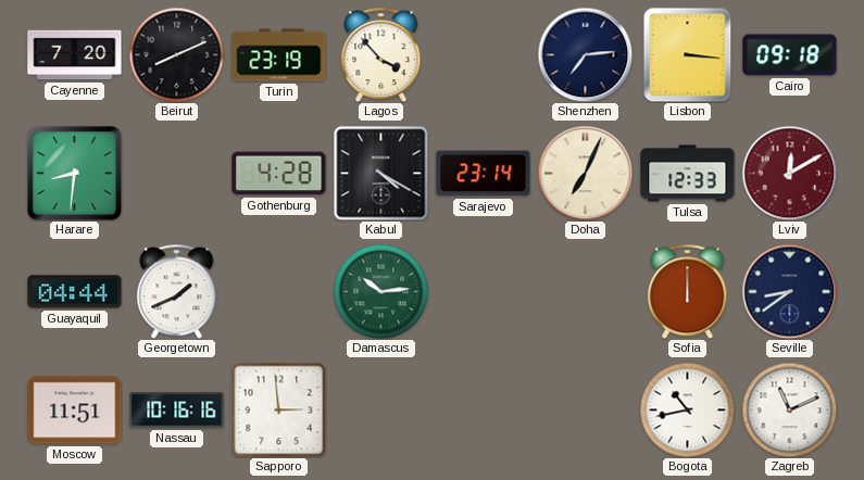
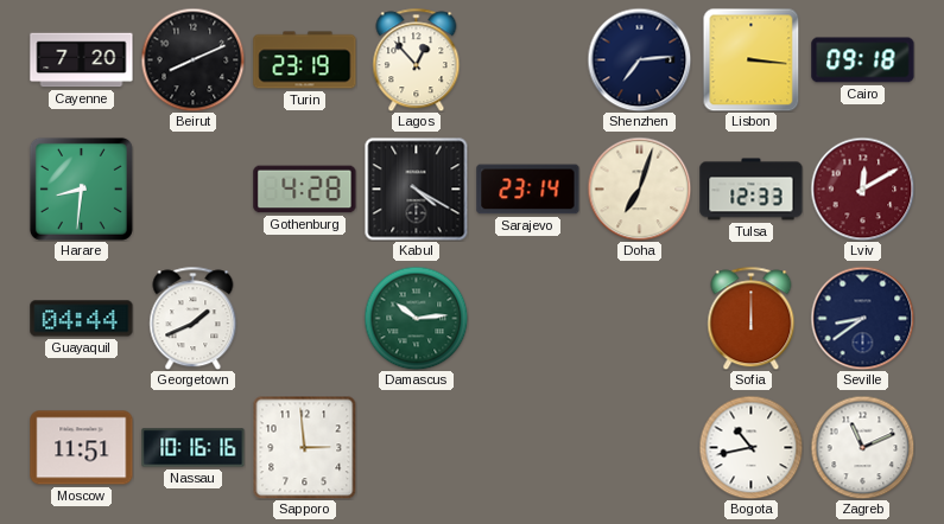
Lagos: 3:53 -> 12:53
Doha: 7:04 -> 7:03
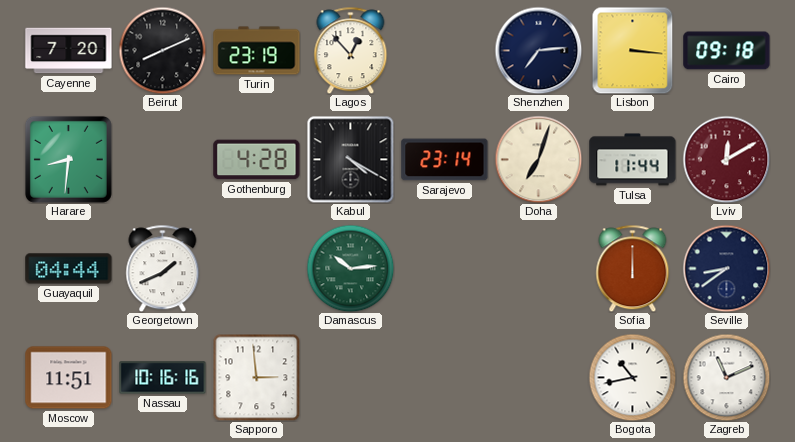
Tulsa: 12:33 -> 11:44
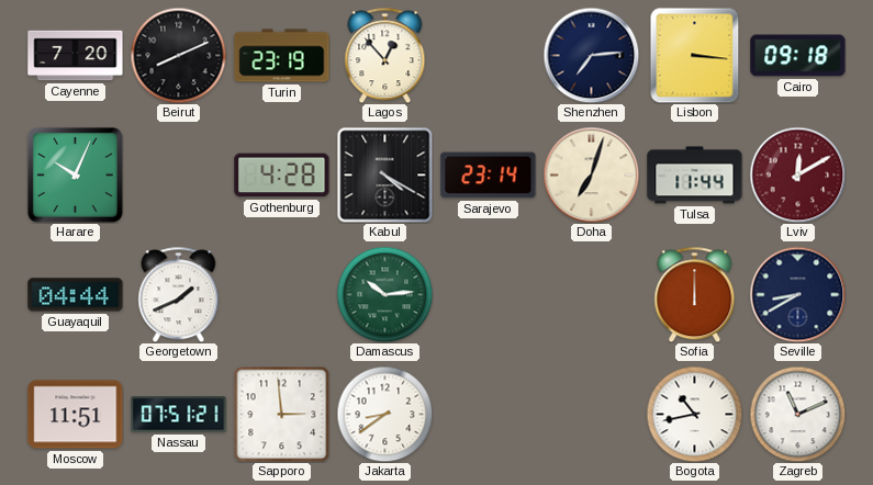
Harare: 8:31 -> 10:04
Seville: 8:39 -> 8:40
Nassau: 10:16 -> 07:51
Jakarta: none -> 8:39
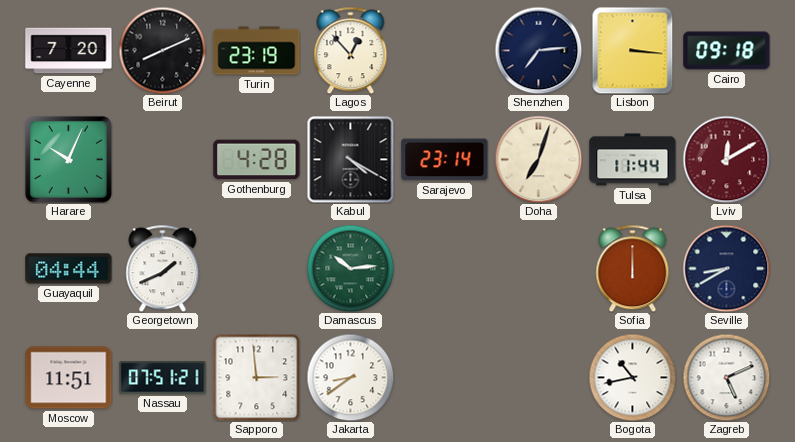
Zagreb: 11:11 -> 5:11
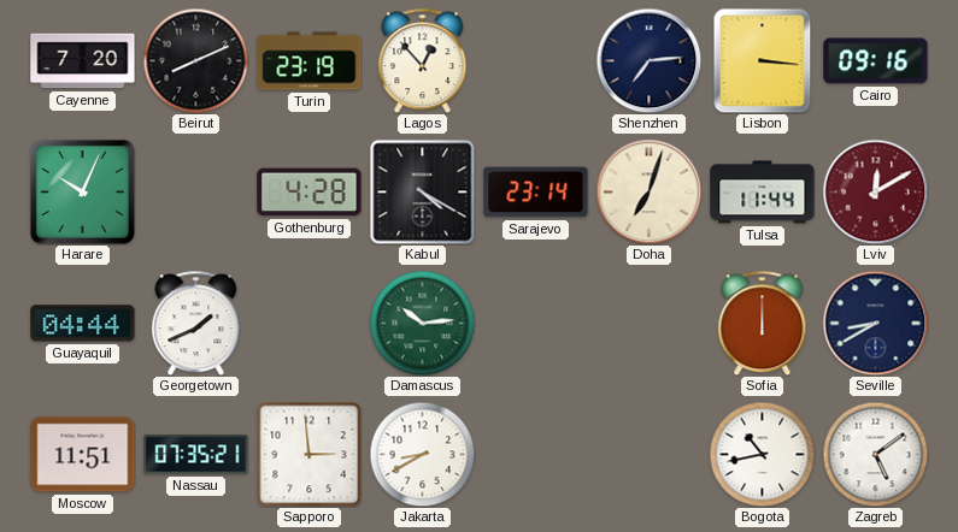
Cairo: 09:18 -> 09:16
Nassau: 07:51 -> 07:35
Jakarta: 8:39 -> 8:40
Zagreb: 5:11 -> 5:09
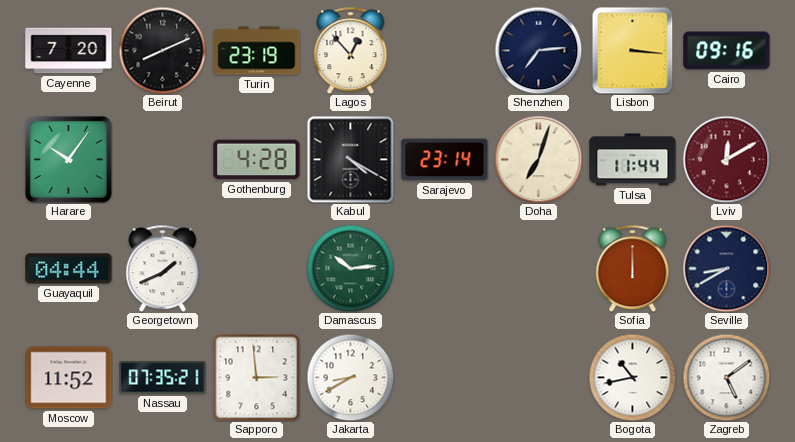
Harare: 10:04 -> 10:06
Moscow: 11:51 -> 11:52
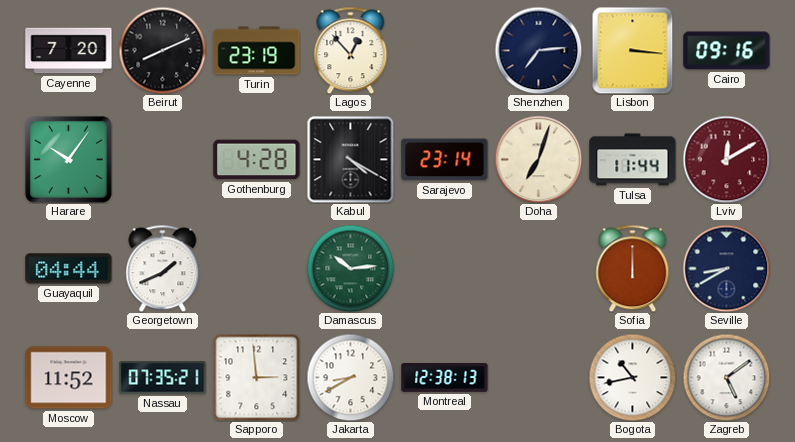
Montreal: none -> 12:38
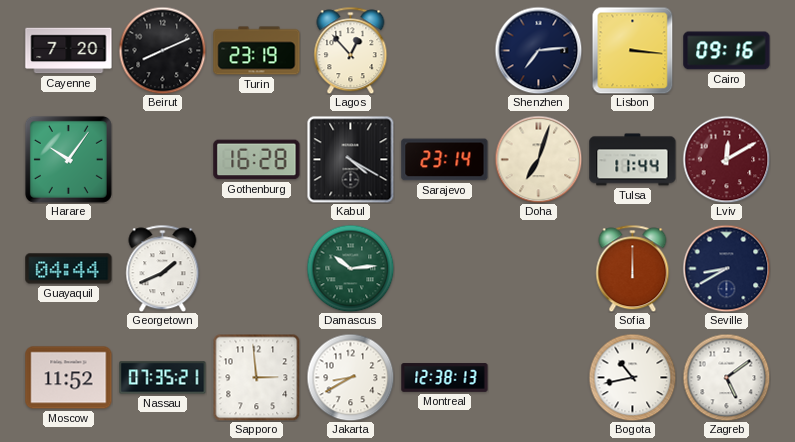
Gothenburg: 4:28 -> 16:28
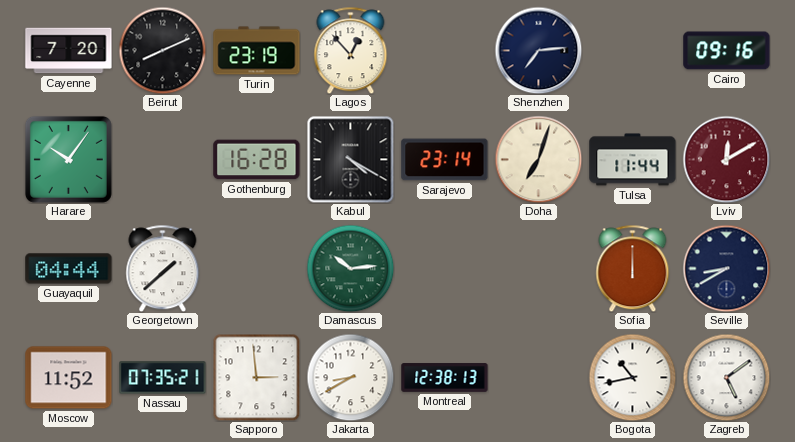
Lisbon: 3:16 -> none
Georgetown: 1:41 -> 1:38
